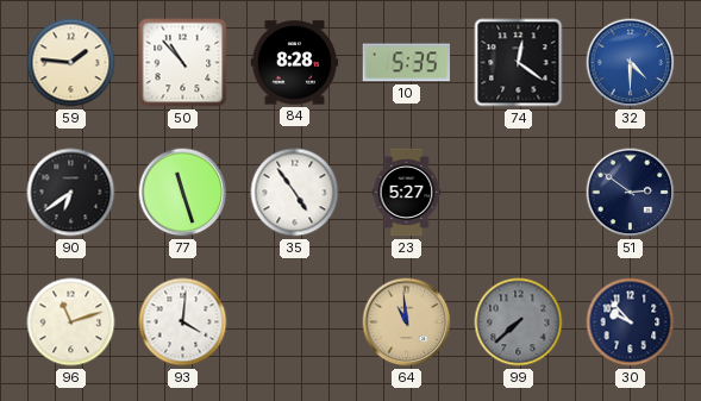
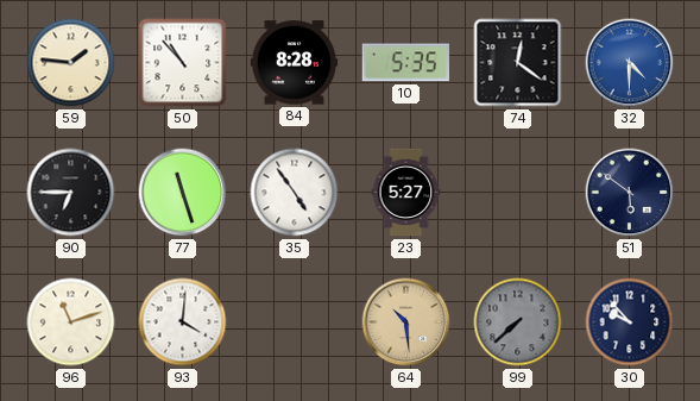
90: 6:39 -> 6:45
51: 2:51 -> 5:51
64: 10:59 -> 10:29
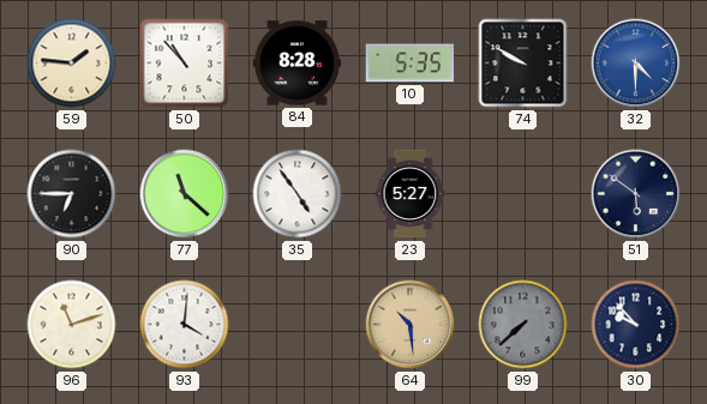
74: 12:21 -> 9:50
77: 11:27 -> 11:22
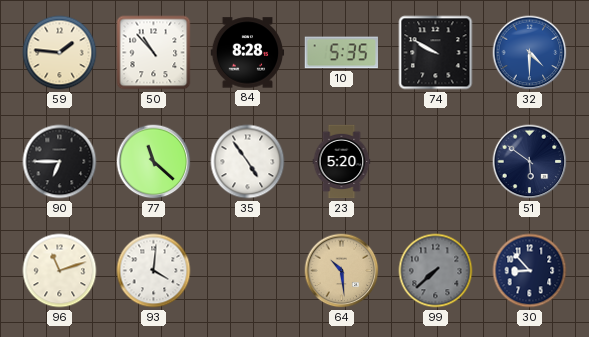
23: 5:27 -> 5:20
30: 9:53 -> 8:53
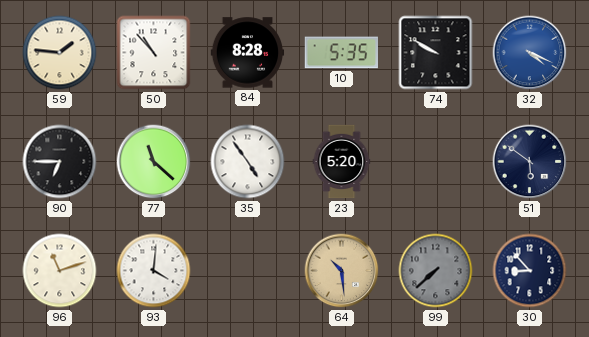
32: 4:30 -> 4:19
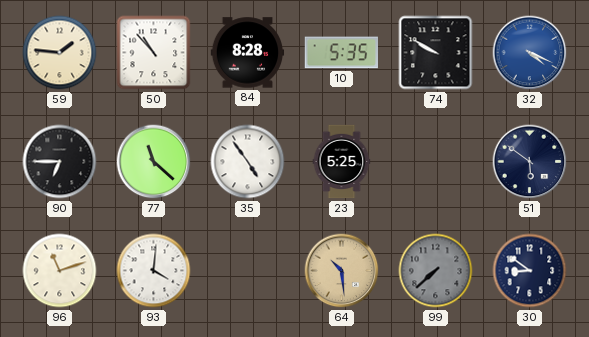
23: 5:20 -> 5:25
30: 8:53 -> 8:51
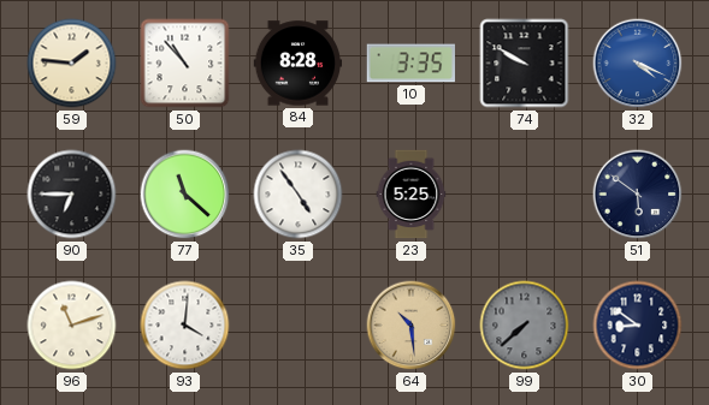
10: 5:35 -> 3:35
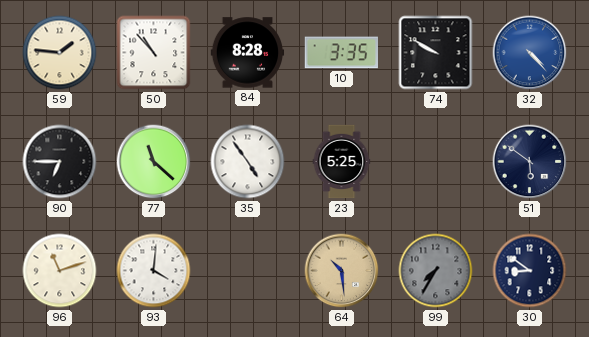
32: 4:19 -> 4:23
99: 7:38 -> 7:35
